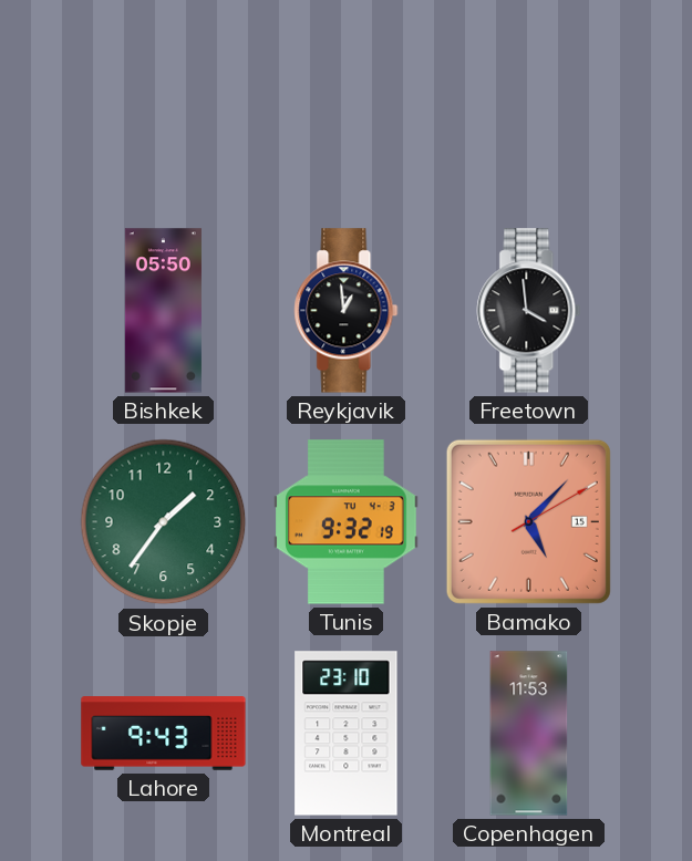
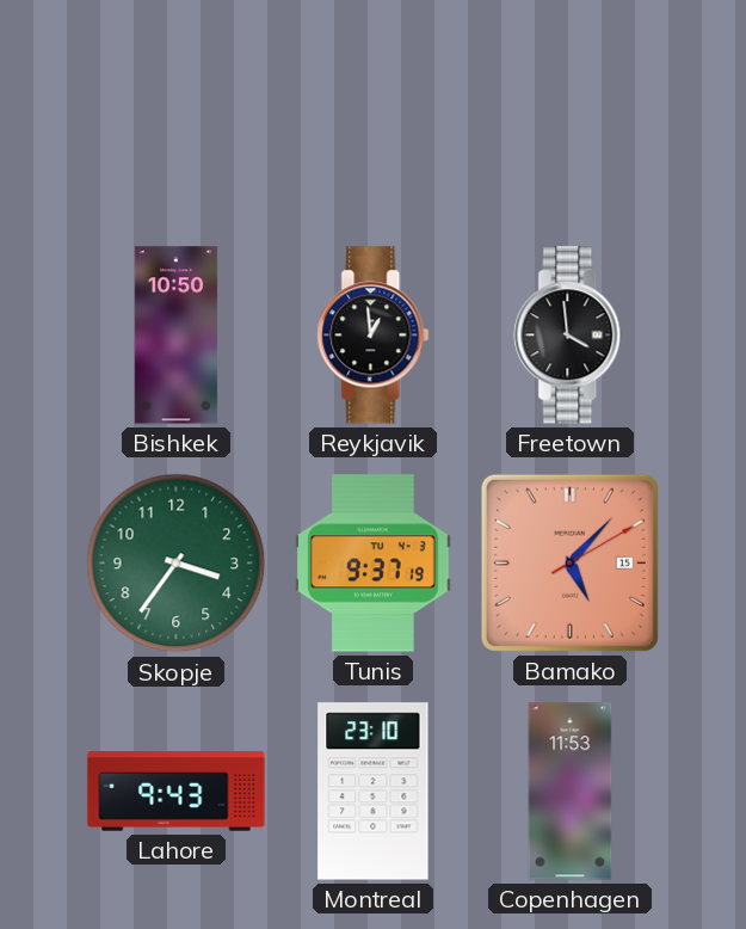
Bishkek: 05:50 -> 10:50
Skopje: 1:36 -> 3:36
Tunis: 9:32 -> 9:37
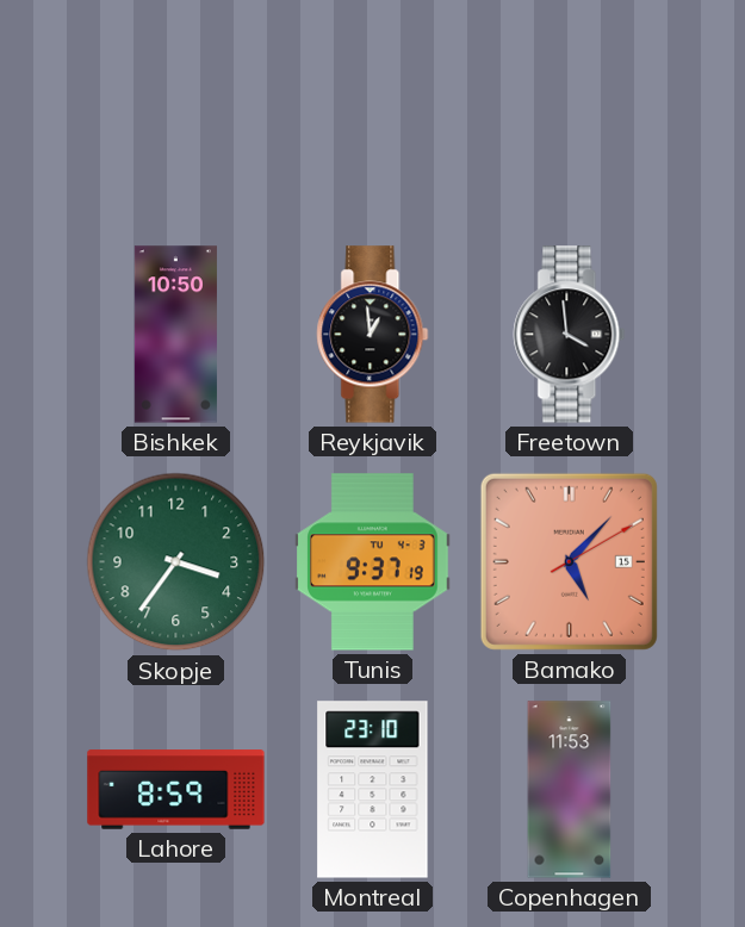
Lahore: 9:43 -> 8:59
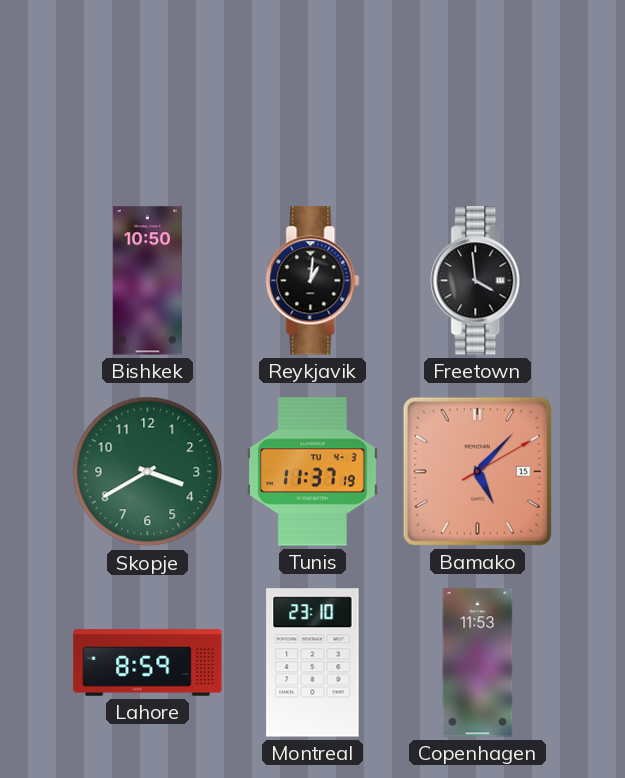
Reykjavik: 12:59 -> 1:01
Skopje: 3:36 -> 3:40
Tunis: 9:37 -> 11:37
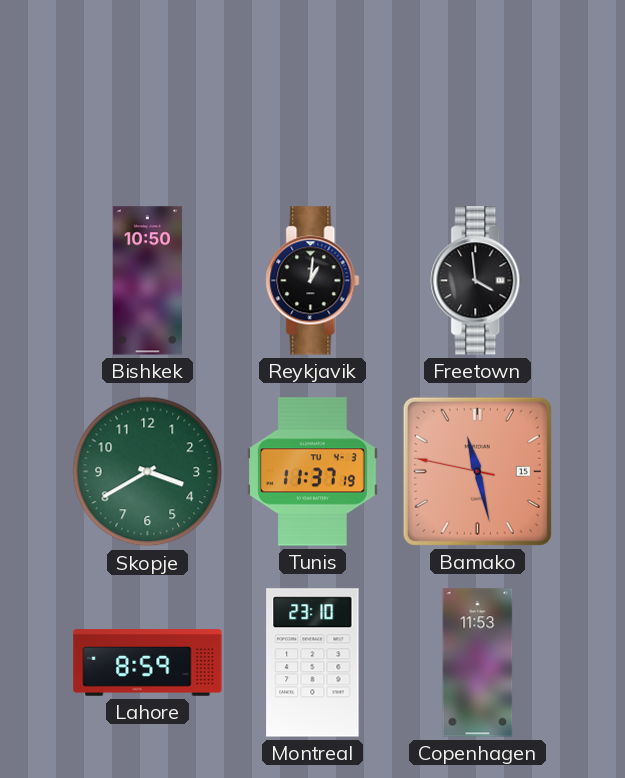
Bamako: 5:07 -> 11:27
